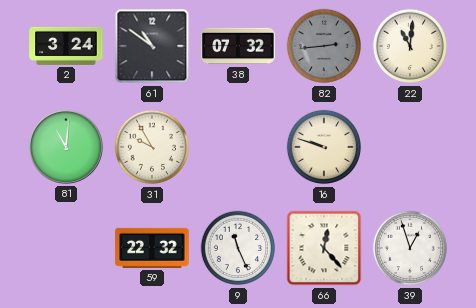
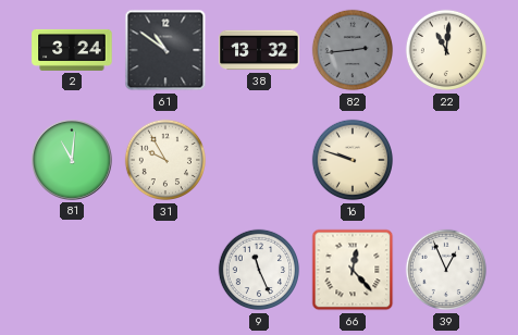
38: 07:32 -> 13:32
59: 22:32 -> none
39: 12:57 -> 12:56
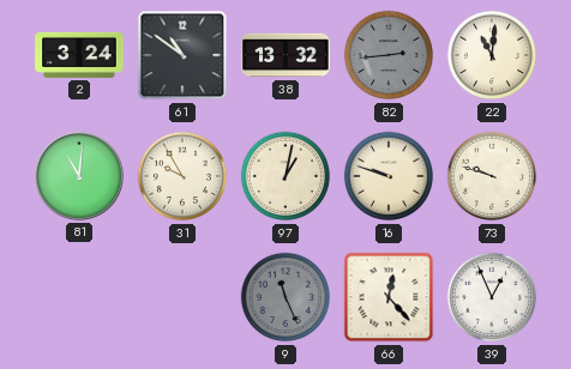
97: none -> 1:02
73: none -> 9:48
9 dial: white -> grey
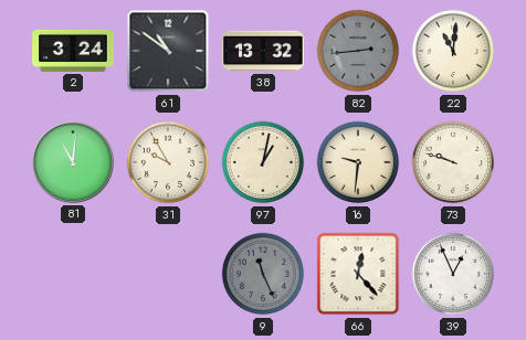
16: 9:48 -> 9:31
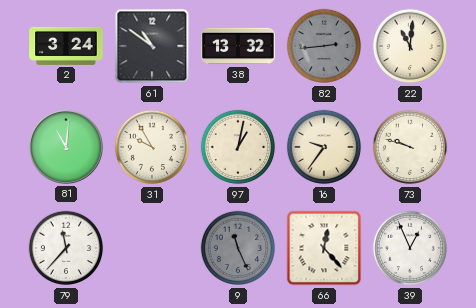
16: 9:31 -> 9:36
79: none -> 11:37
